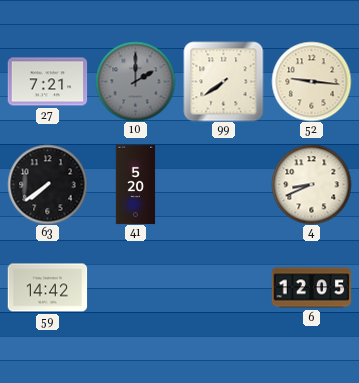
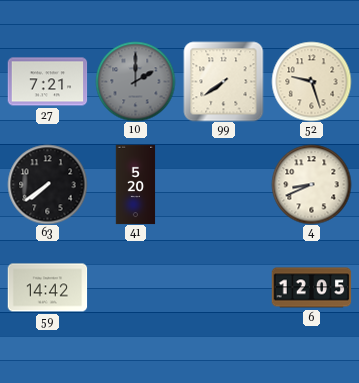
52: 9:16 -> 9:27
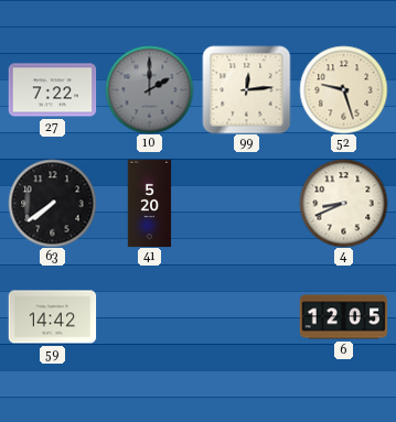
27: 7:21 -> 7:22
99: 7:39 -> 12:14
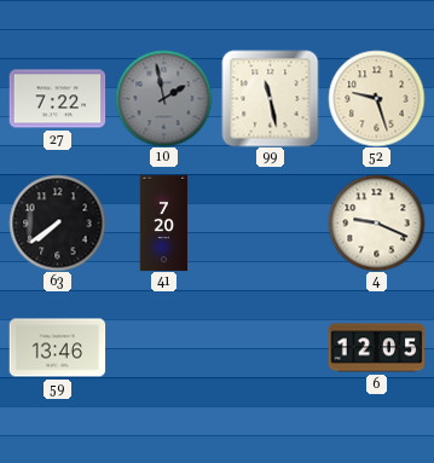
10: 2:00 -> 1:58
99: 12:14 -> 11:28
41: 5:20 -> 7:20
4: 8:41 -> 9:19
59: 14:42 -> 13:46
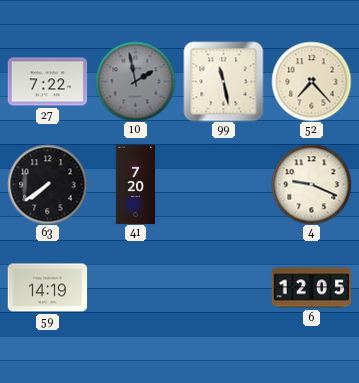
52: 9:27 -> 7:23
59: 13:46 -> 14:19
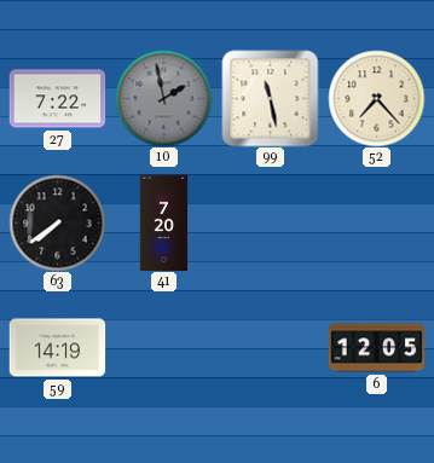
4: 9:19 -> none
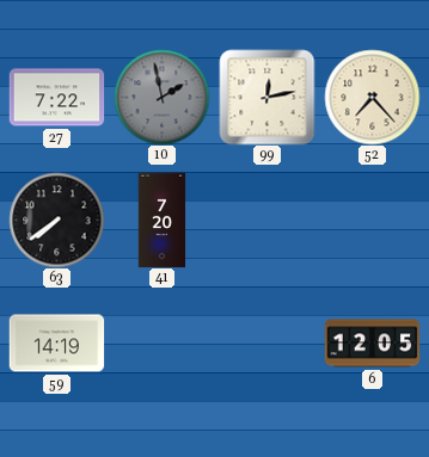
99: 11:28 -> 12:13
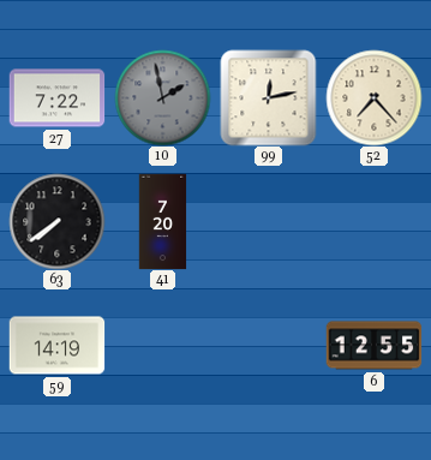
6: 12:05 -> 12:55
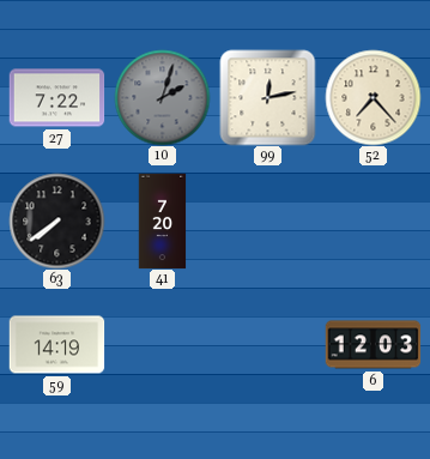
10: 1:58 -> 2:03
6: 12:55 -> 12:03
